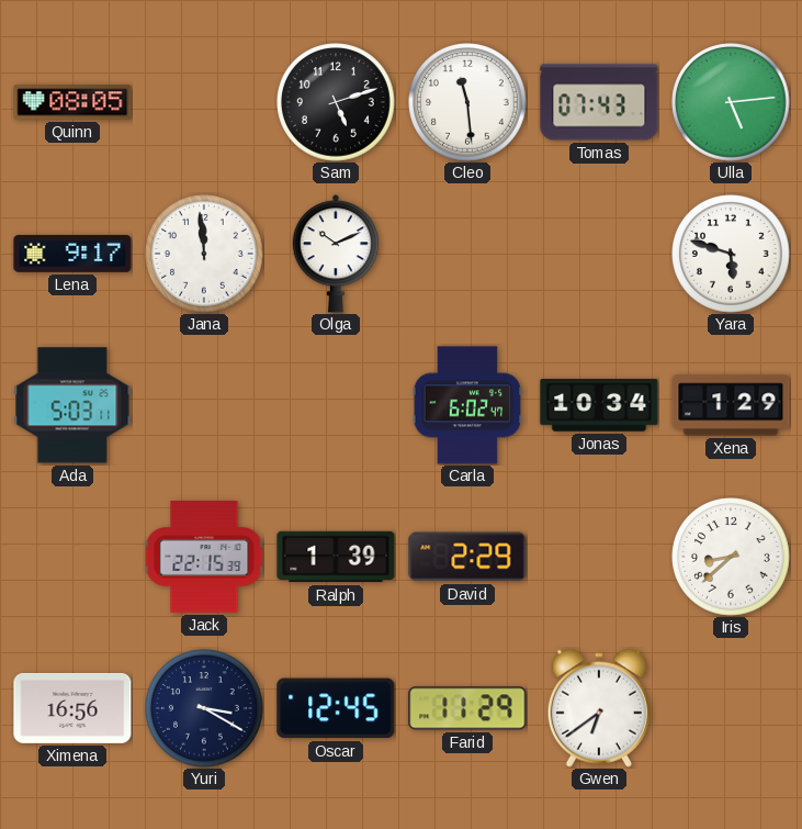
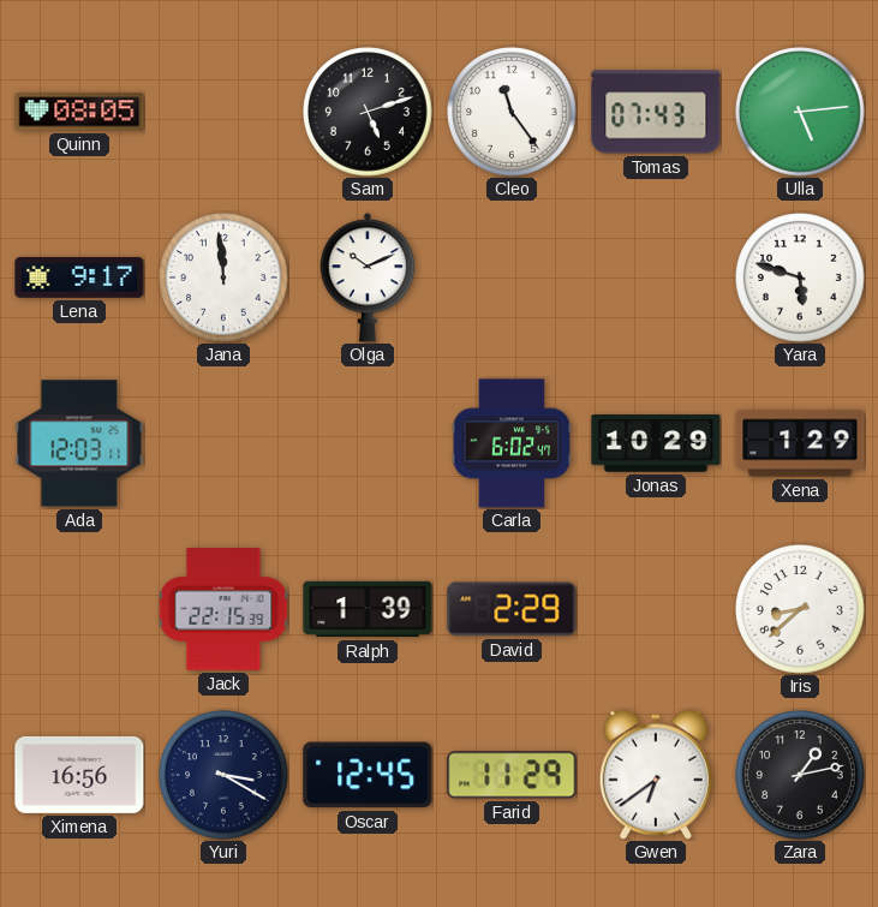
Cleo: 11:29 -> 11:24
Ada: 5:03 -> 12:03
Jonas: 10:34 -> 10:29
Zara: none -> 1:13
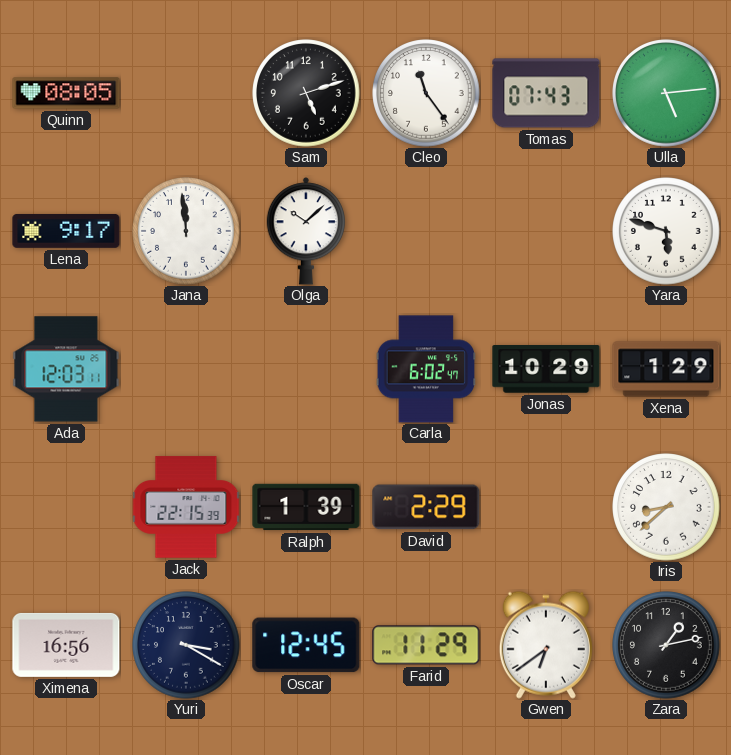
Olga: 10:11 -> 10:08
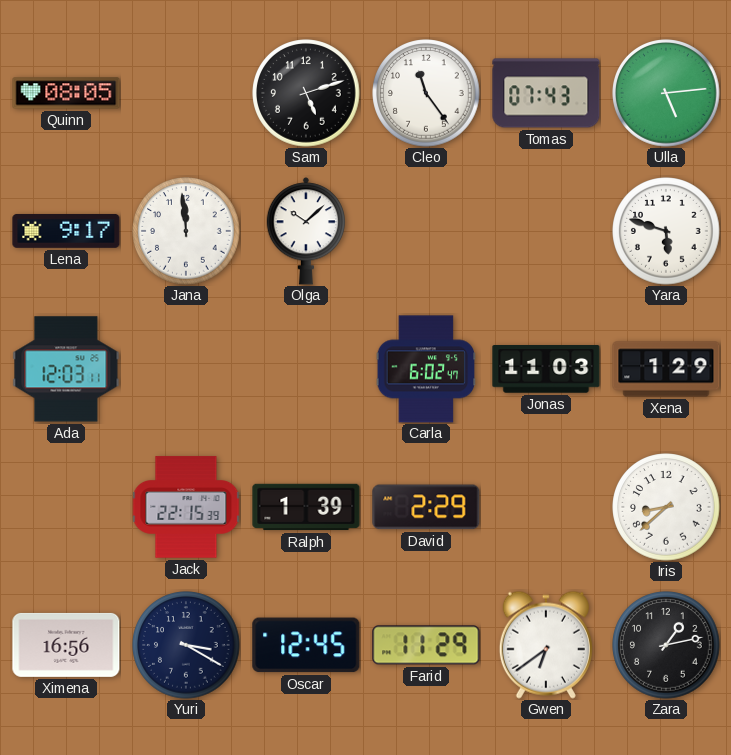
Jonas: 10:29 -> 11:03
